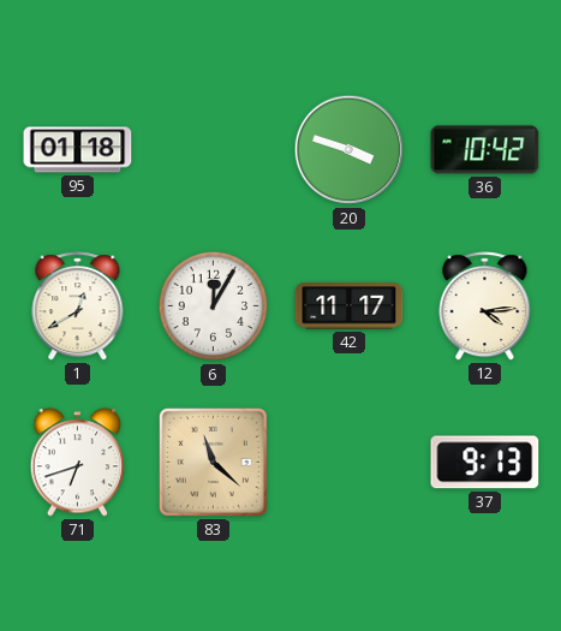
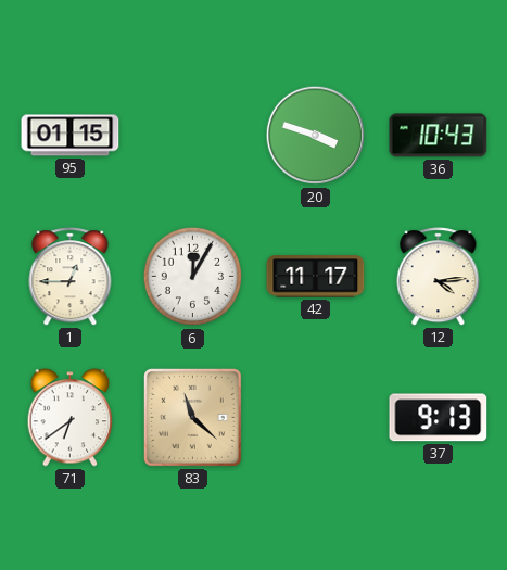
95: 01:18 -> 01:15
36: 10:42 -> 10:43
1: 12:40 -> 12:45
71: 6:42 -> 6:39
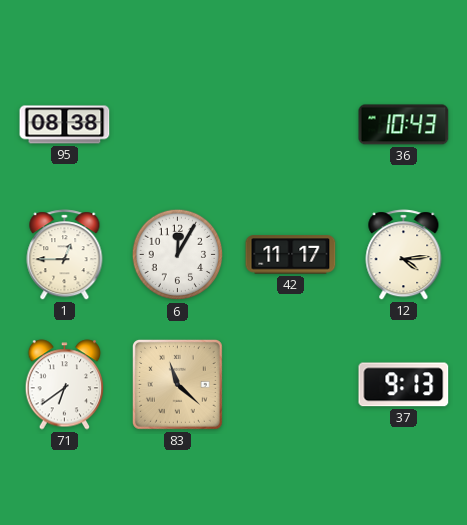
95: 01:15 -> 08:38
20: 3:48 -> none
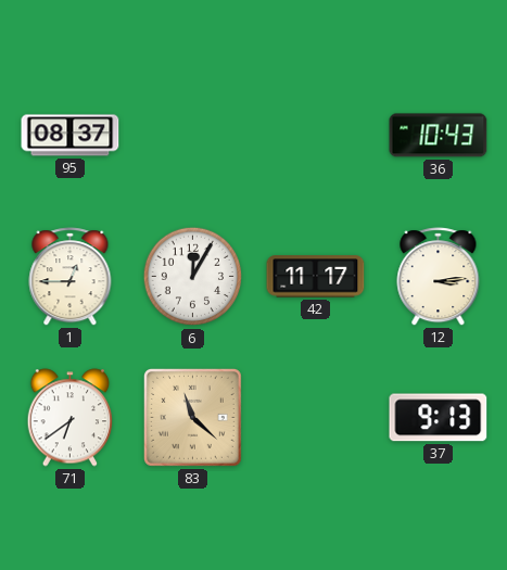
95: 08:38 -> 08:37
12: 4:14 -> 3:14
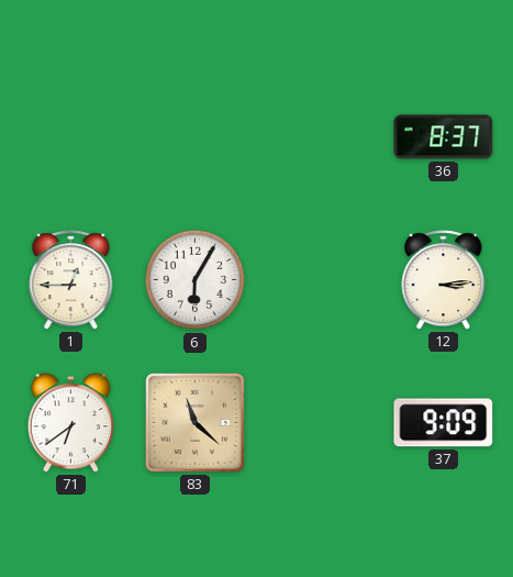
95: 08:37 -> none
36: 10:43 -> 8:37
6: 12:05 -> 6:05
42: 11:17 -> none
37: 9:13 -> 9:09
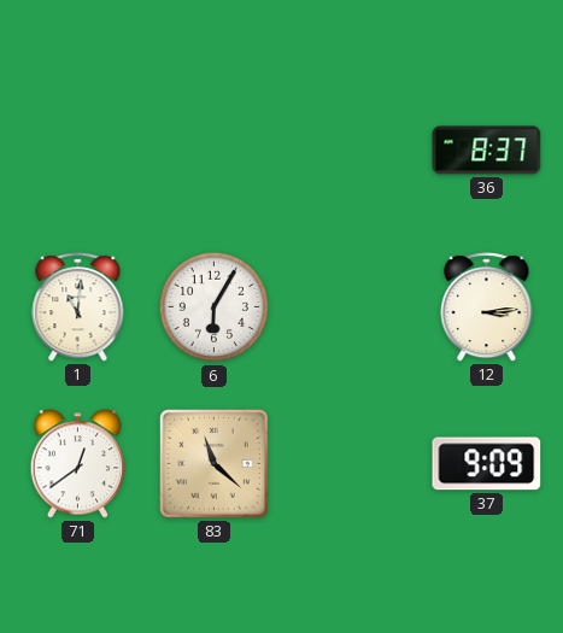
1: 12:45 -> 11:01
71: 6:39 -> 12:39
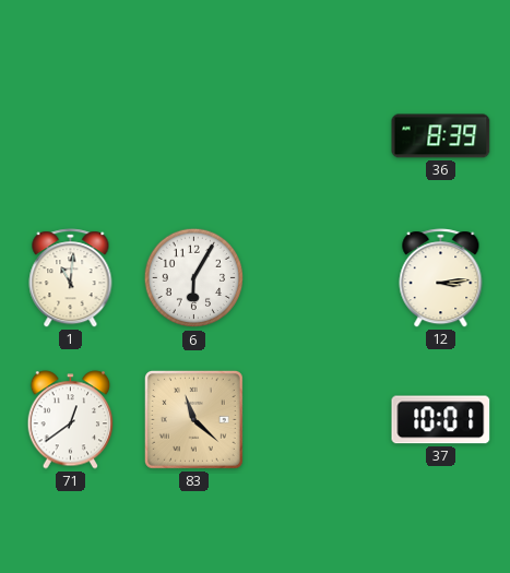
36: 8:37 -> 8:39
37: 9:09 -> 10:01
